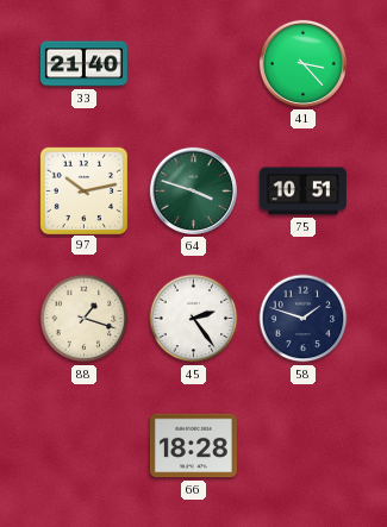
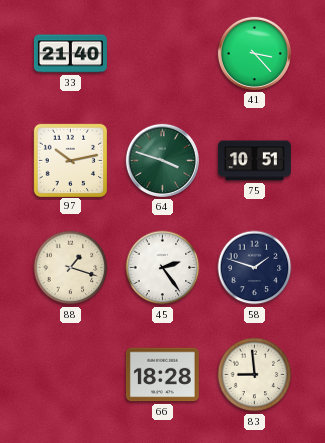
83: none -> 8:59
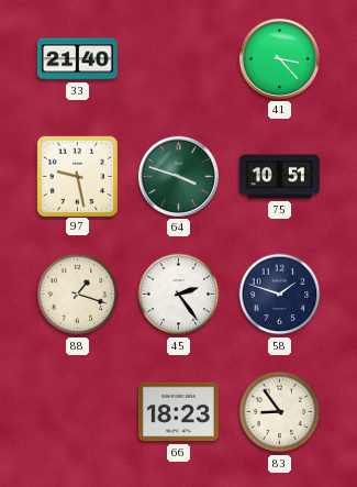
97: 10:13 -> 9:28
66: 18:28 -> 18:23
83: 8:59 -> 8:54
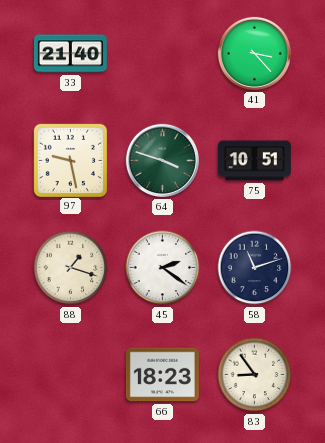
45: 2:24 -> 2:21
58: 1:48 -> 11:12
